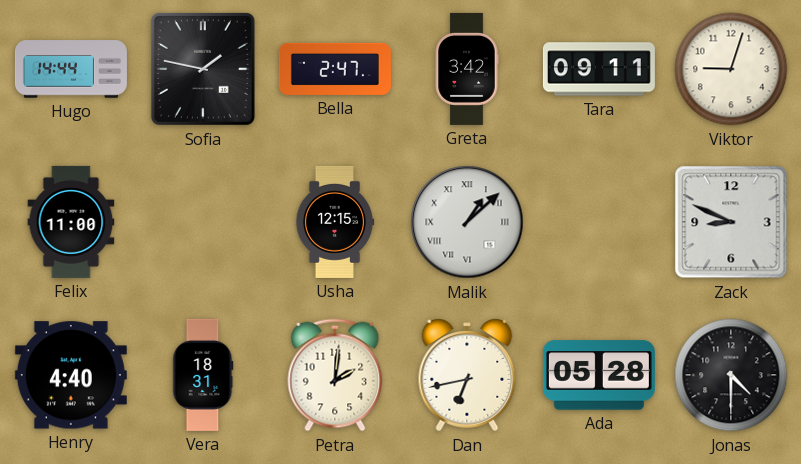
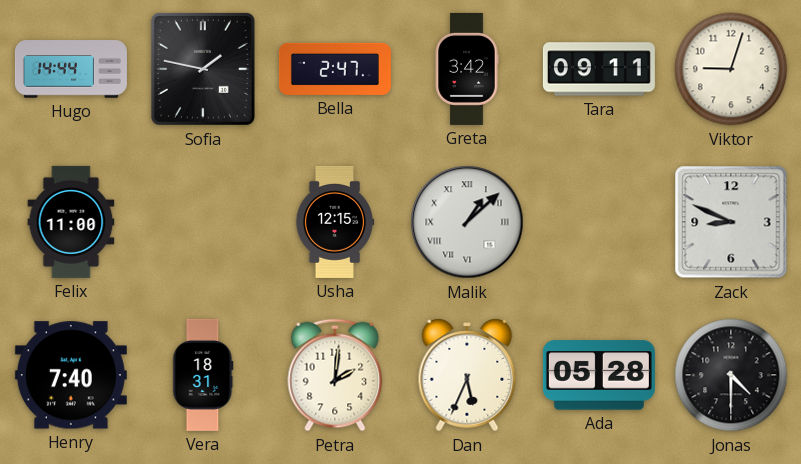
Henry: 4:40 -> 7:40
Dan: 6:43 -> 5:34
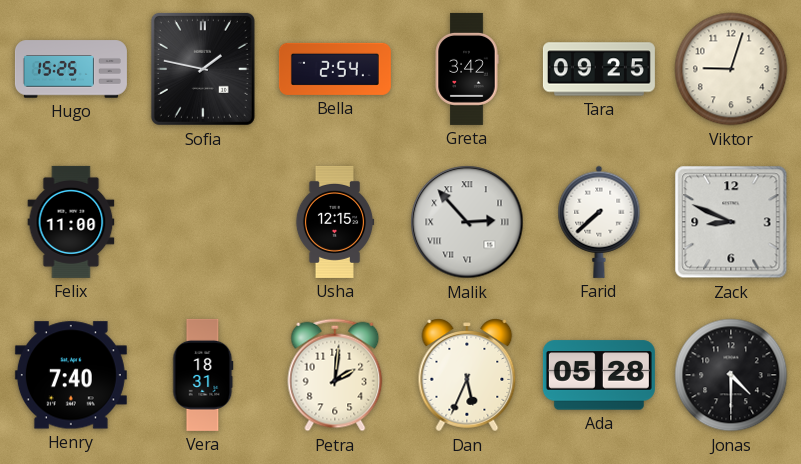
Hugo: 14:44 -> 15:25
Bella: 2:47 -> 2:54
Tara: 09:11 -> 09:25
Malik: 1:08 -> 2:53
Farid: none -> 7:38
